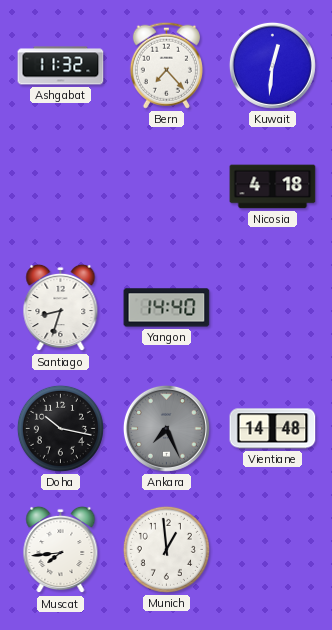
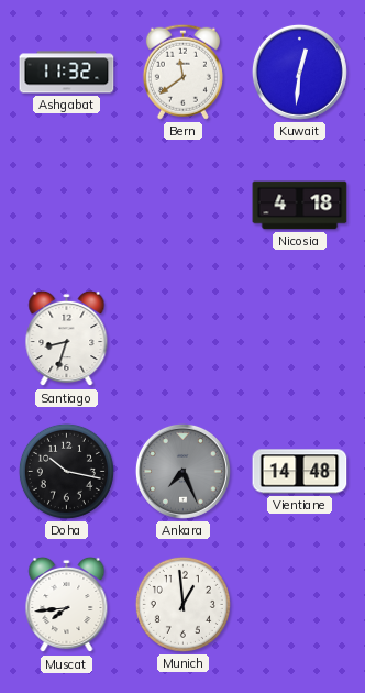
Bern: 7:23 -> 11:39
Yangon: 14:40 -> none
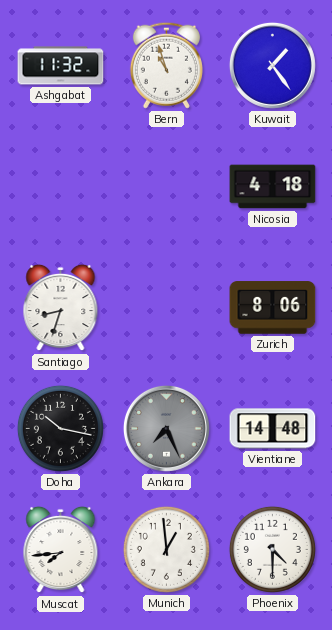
Bern: 11:39 -> 10:57
Kuwait: 12:31 -> 1:24
Zurich: none -> 8:06
Phoenix: none -> 4:30
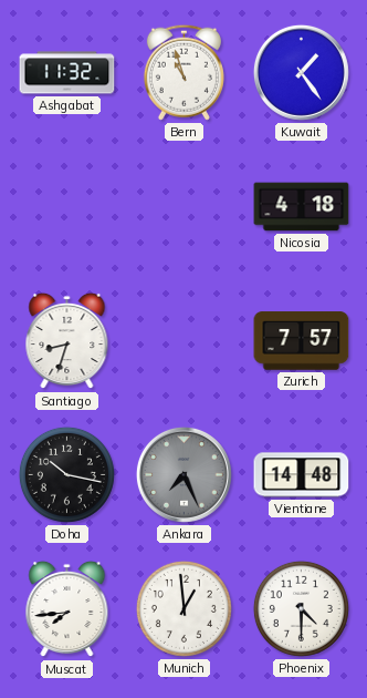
Zurich: 8:06 -> 7:57
